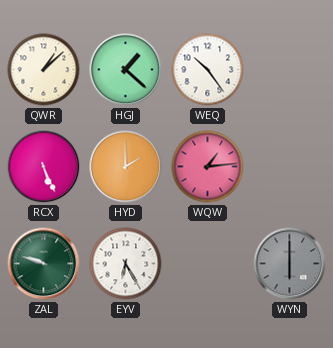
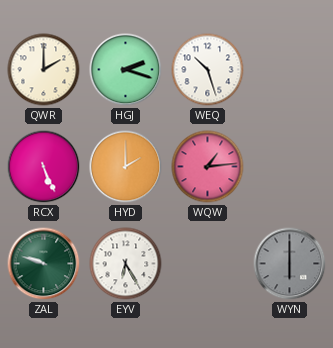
QWR: 1:08 -> 2:00
HGJ: 1:22 -> 2:18
WEQ: 10:24 -> 10:27
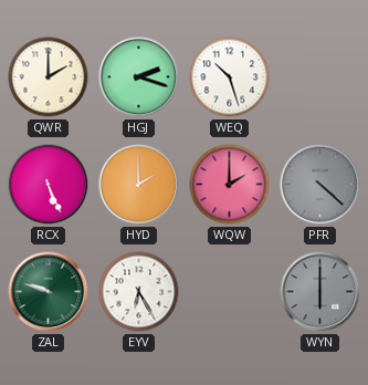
WQW: 1:14 -> 2:00
PFR: none -> 4:22
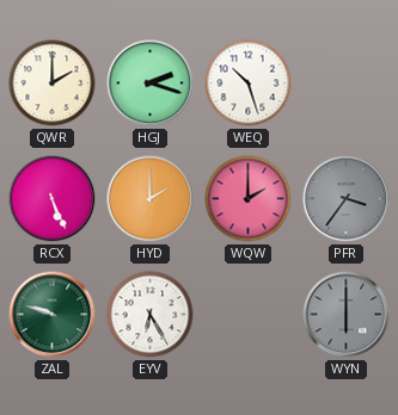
PFR: 4:22 -> 3:36
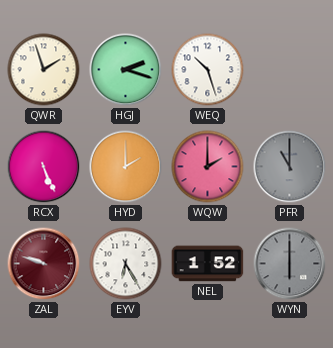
QWR: 2:00 -> 1:57
PFR: 3:36 -> 11:00
ZAL dial: green -> burgundy
NEL: none -> 1:52
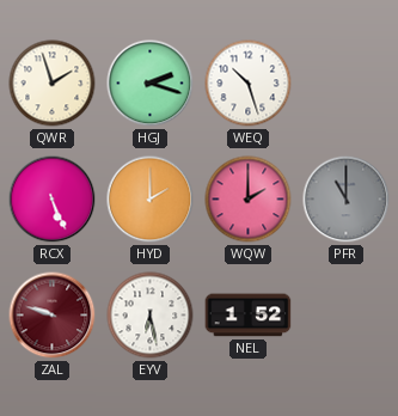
EYV: 6:25 -> 6:28
WYN: 6:00 -> none
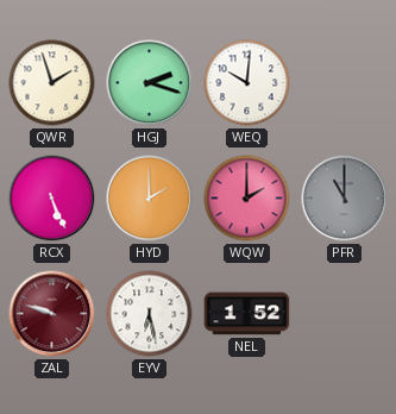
WEQ: 10:27 -> 10:01
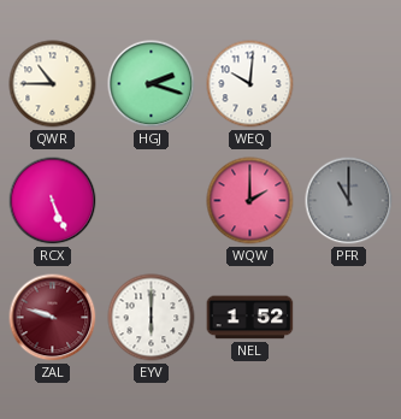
QWR: 1:57 -> 10:45
HYD: 2:00 -> none
EYV: 6:28 -> 6:00
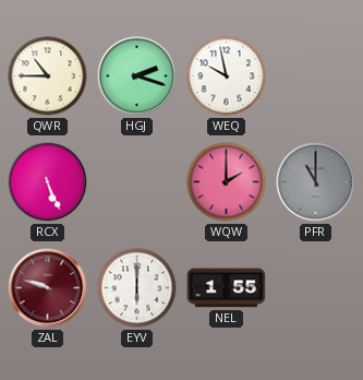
WEQ: 10:01 -> 9:58
NEL: 1:52 -> 1:55
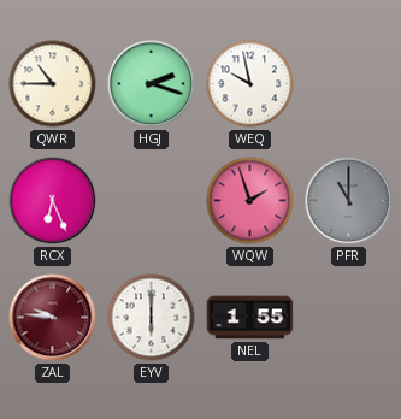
RCX: 5:26 -> 6:26
WQW: 2:00 -> 1:57
ZAL: 9:48 -> 9:46
